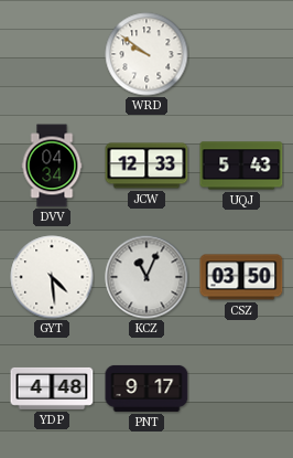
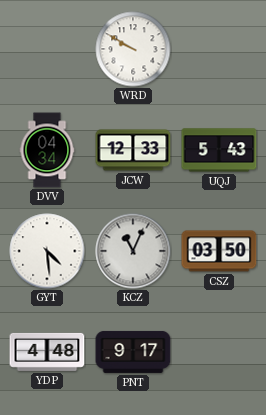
WRD: 9:51 -> 9:50
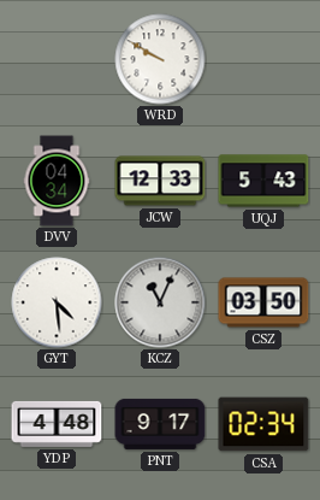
CSA: none -> 02:34
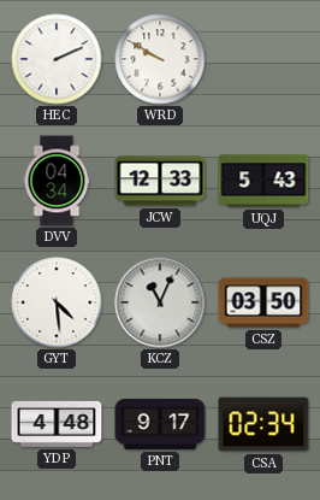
HEC: none -> 2:11
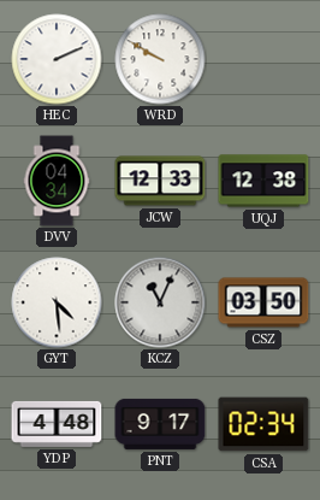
UQJ: 5:43 -> 12:38
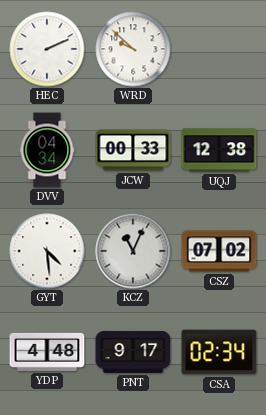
WRD: 9:50 -> 9:52
JCW: 12:33 -> 00:33
CSZ: 03:50 -> 07:02
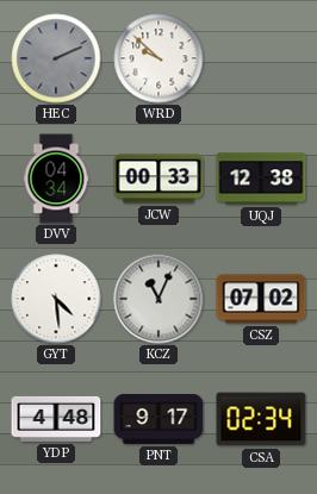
HEC dial: white -> grey
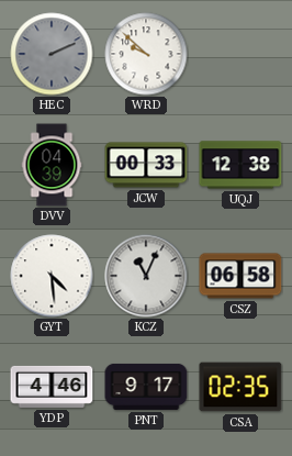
DVV: 04:34 -> 04:39
CSZ: 07:02 -> 06:58
YDP: 4:48 -> 4:46
CSA: 02:34 -> 02:35
